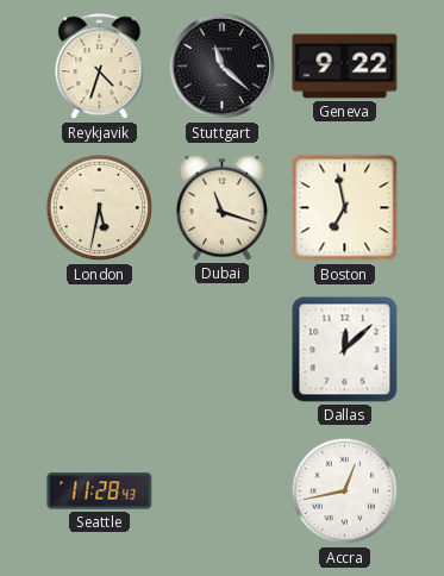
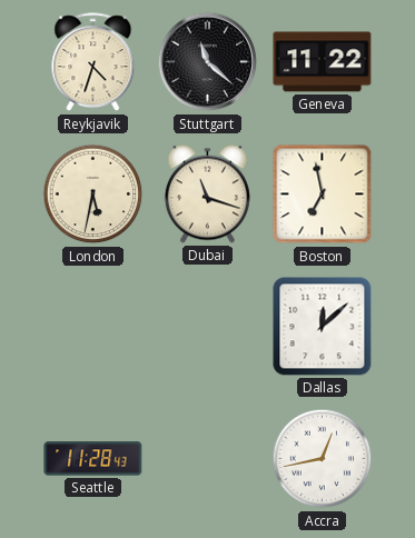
Geneva: 9:22 -> 11:22
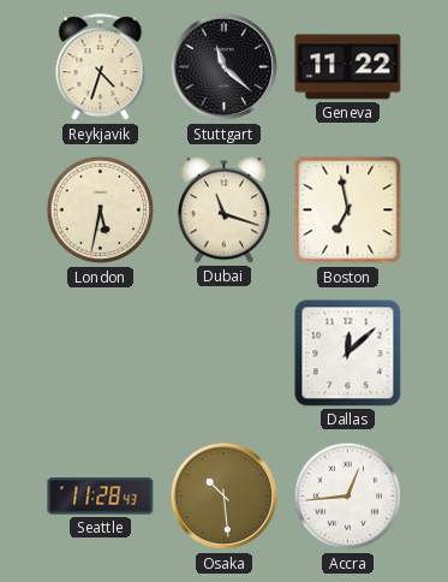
Osaka: none -> 10:29
Accra: 12:43 -> 12:44
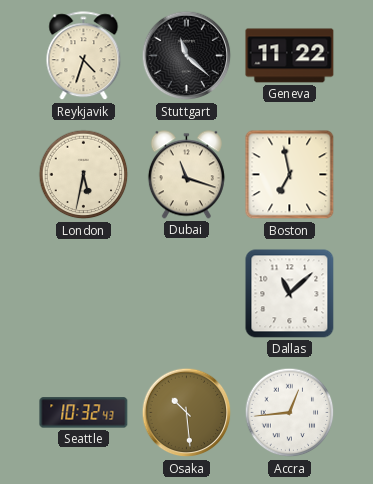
Dallas: 12:08 -> 11:08
Seattle: 11:28 -> 10:32
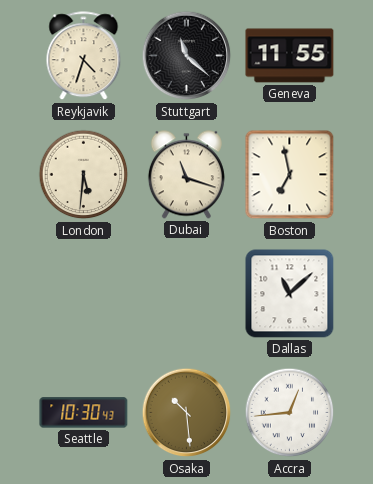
Geneva: 11:22 -> 11:55
London: 5:32 -> 5:31
Seattle: 10:32 -> 10:30
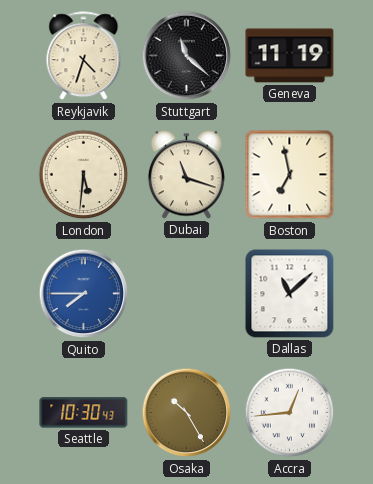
Geneva: 11:55 -> 11:19
Quito: none -> 7:45
Osaka: 10:29 -> 10:25
